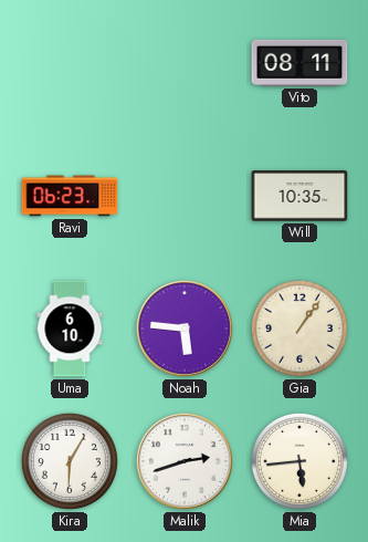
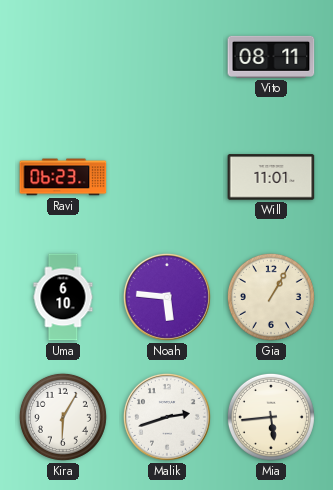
Will: 10:35 -> 11:01
Gia: 1:06 -> 1:05
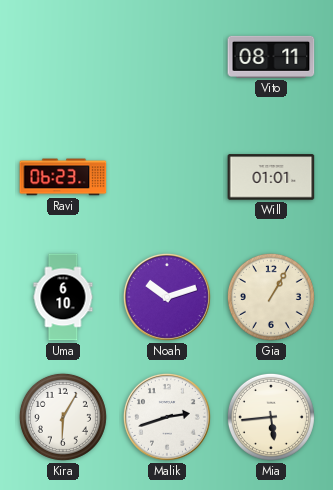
Will: 11:01 -> 01:01
Noah: 5:46 -> 10:12
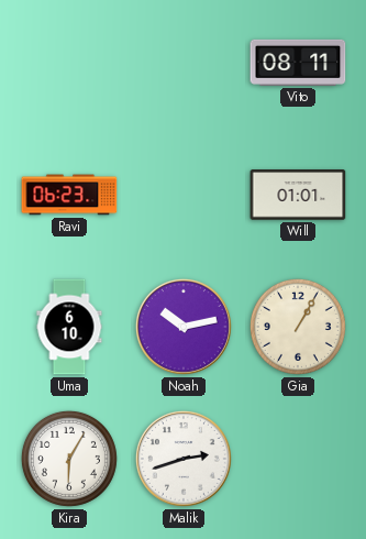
Noah: 10:12 -> 10:13
Mia: 5:44 -> none
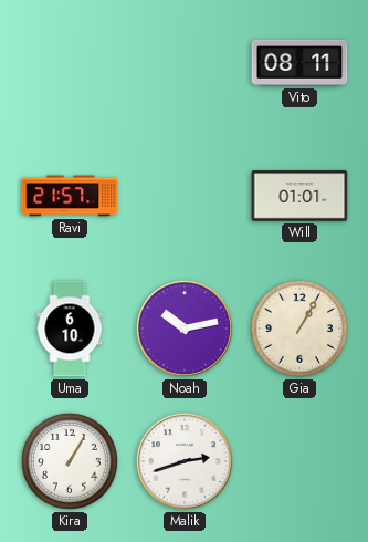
Ravi: 06:23 -> 21:57
Kira: 6:05 -> 1:05
